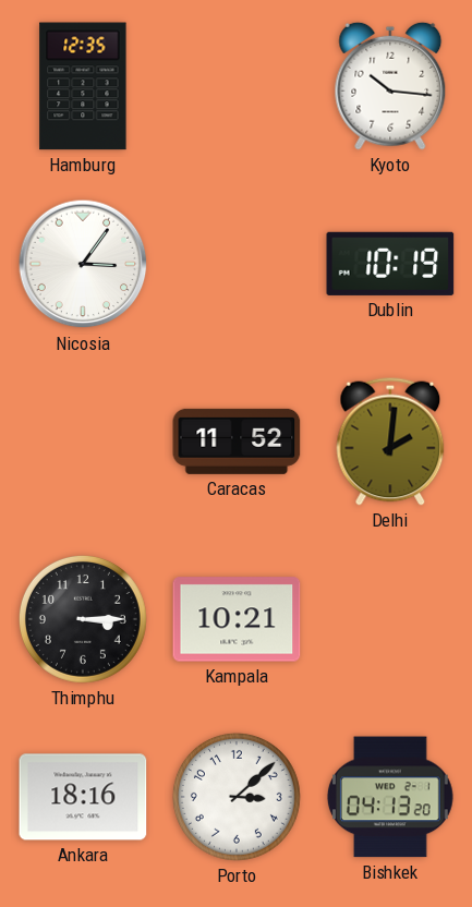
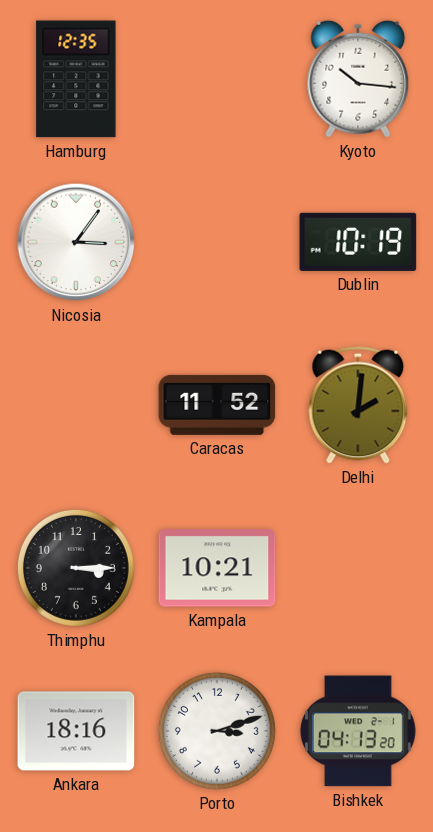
Porto: 3:08 -> 3:12
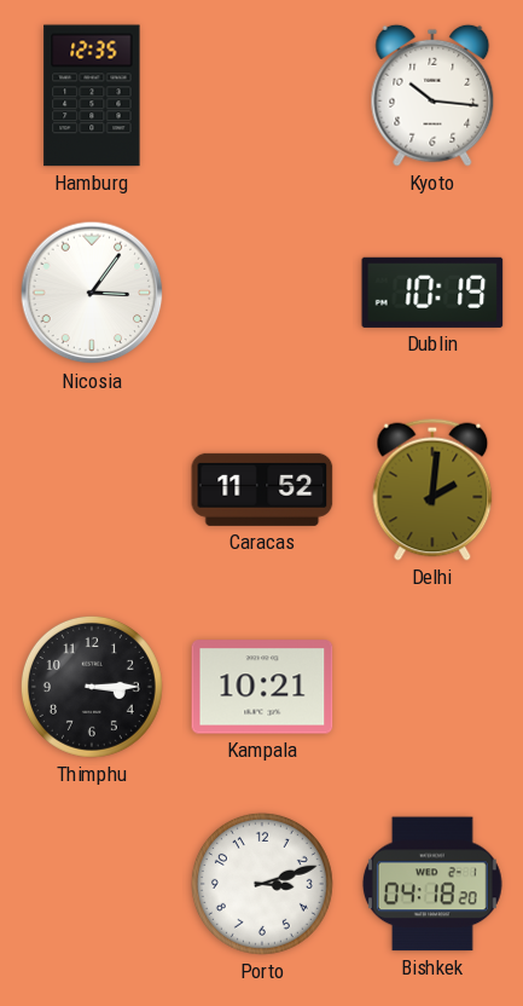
Ankara: 18:16 -> none
Bishkek: 04:13 -> 04:18
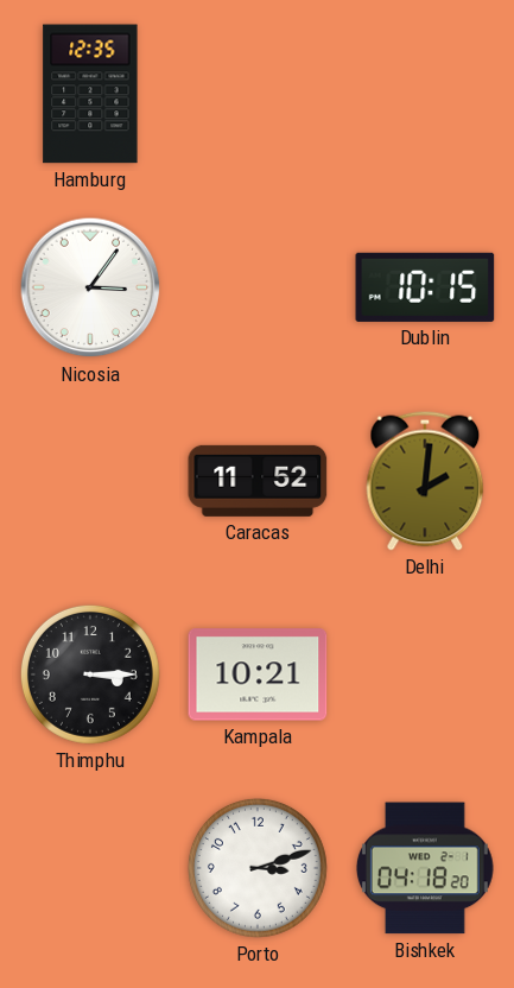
Kyoto: 10:16 -> none
Dublin: 10:19 -> 10:15
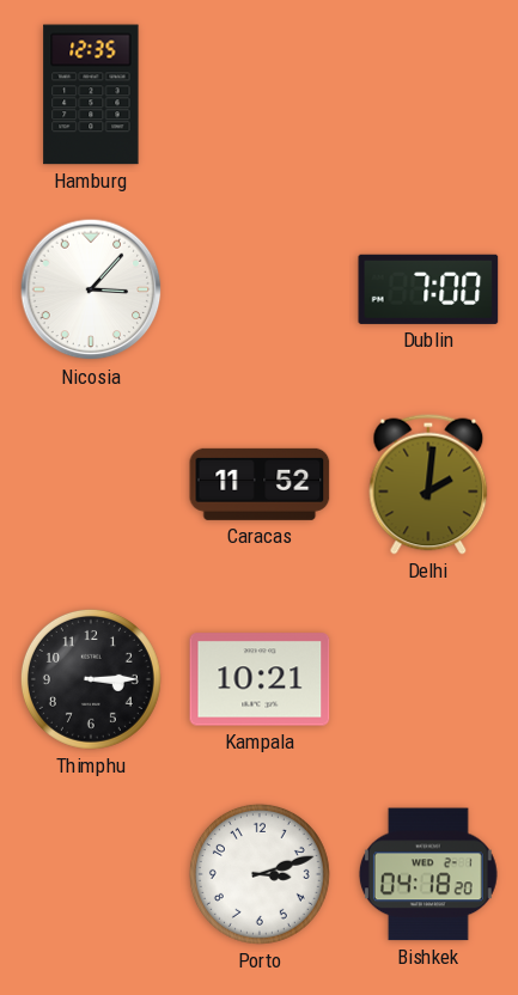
Nicosia: 3:06 -> 3:07
Dublin: 10:15 -> 7:00
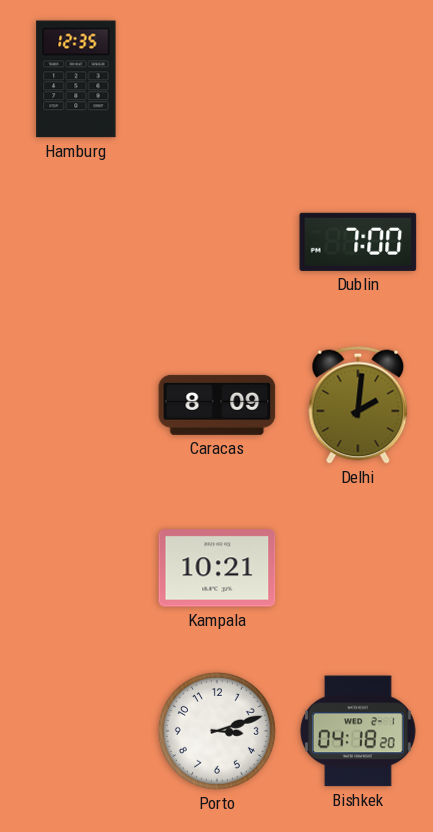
Nicosia: 3:07 -> none
Caracas: 11:52 -> 8:09
Thimphu: 3:15 -> none
